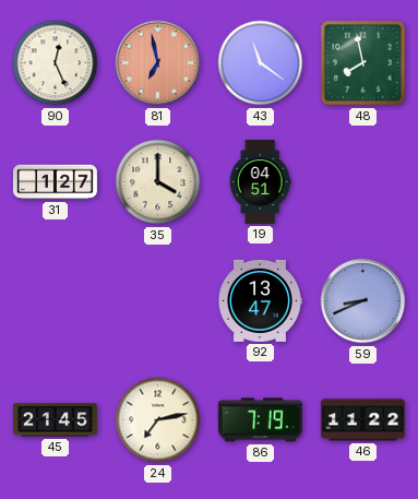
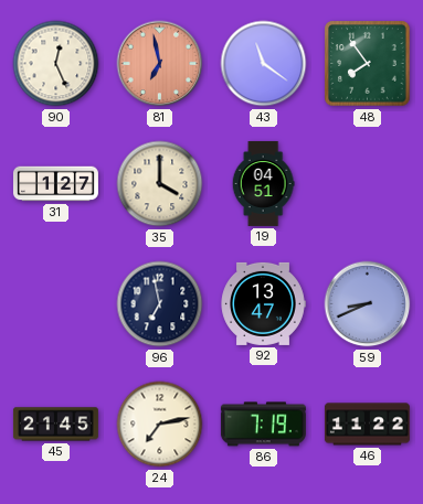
48: 7:58 -> 7:54
96: none -> 6:58
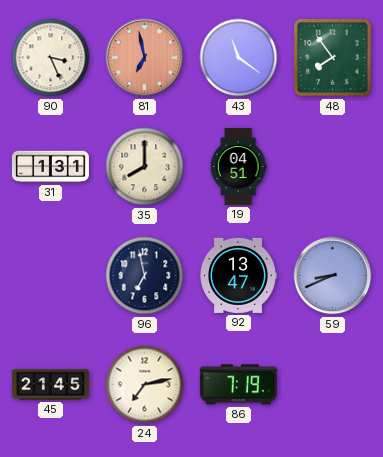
90: 12:26 -> 3:26
31: 1:27 -> 1:31
35: 4:00 -> 8:00
46: 11:22 -> none
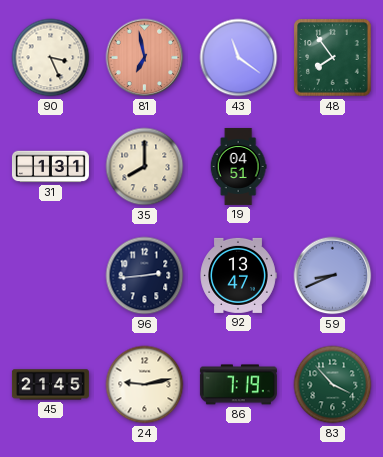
96: 6:58 -> 2:44
24: 7:13 -> 9:13
83: none -> 3:53
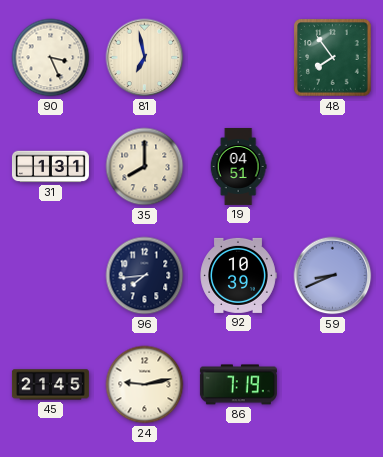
81 dial: salmon -> cream
43: 11:21 -> none
96: 2:44 -> 7:44
92: 13:47 -> 10:39
83: 3:53 -> none
